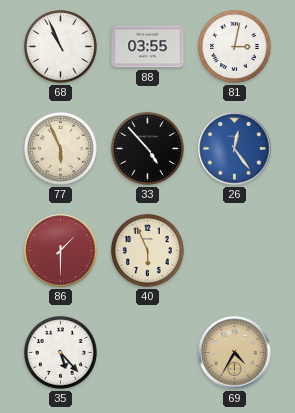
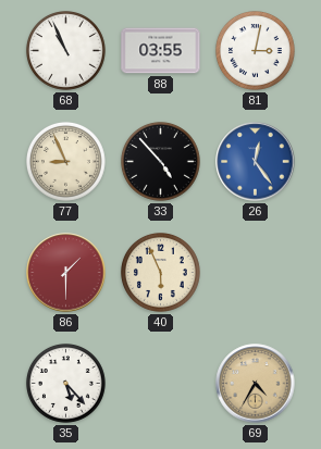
77: 5:56 -> 8:56
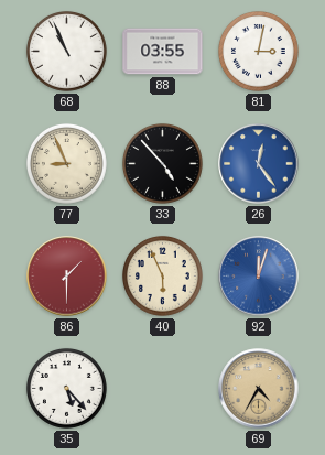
92: none -> 12:03
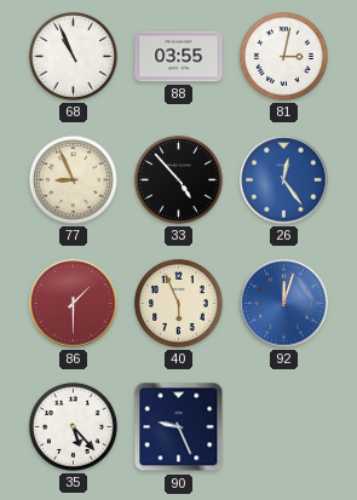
90: none -> 9:26
69: 4:35 -> none
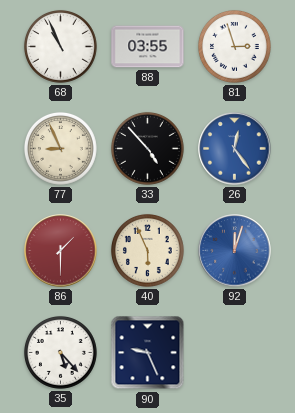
81: 3:02 -> 2:57
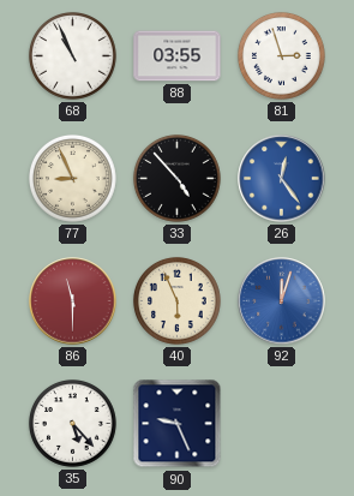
86: 1:30 -> 11:30
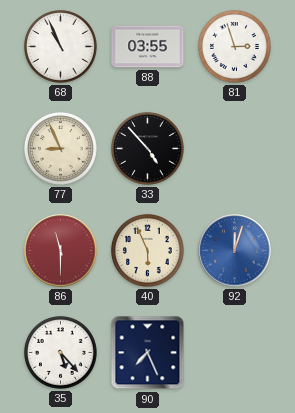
26: 12:24 -> none
90: 9:26 -> 7:26
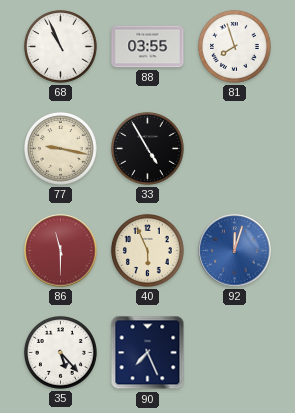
81: 2:57 -> 7:57
77: 8:56 -> 9:17
33: 4:53 -> 4:55
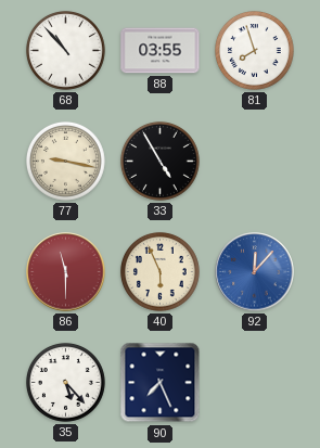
68: 10:56 -> 10:53
92: 12:03 -> 12:07
